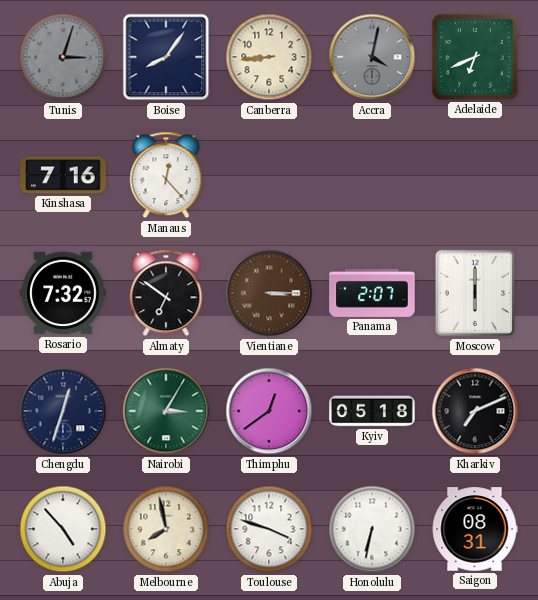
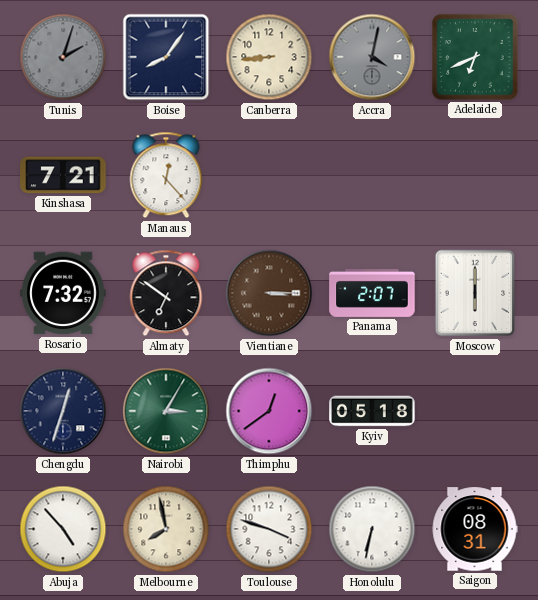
Tunis: 3:03 -> 2:03
Kinshasa: 7:16 -> 7:21
Kharkiv: 7:11 -> none
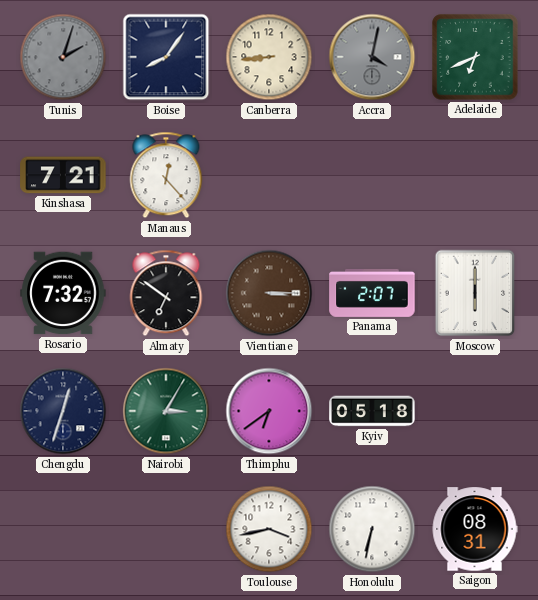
Thimphu: 12:39 -> 6:39
Abuja: 4:53 -> none
Melbourne: 7:58 -> none
Toulouse: 3:48 -> 3:43
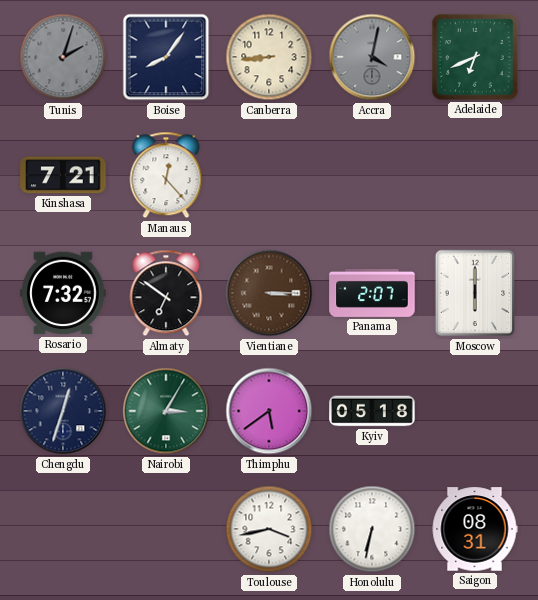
Thimphu: 6:39 -> 5:39
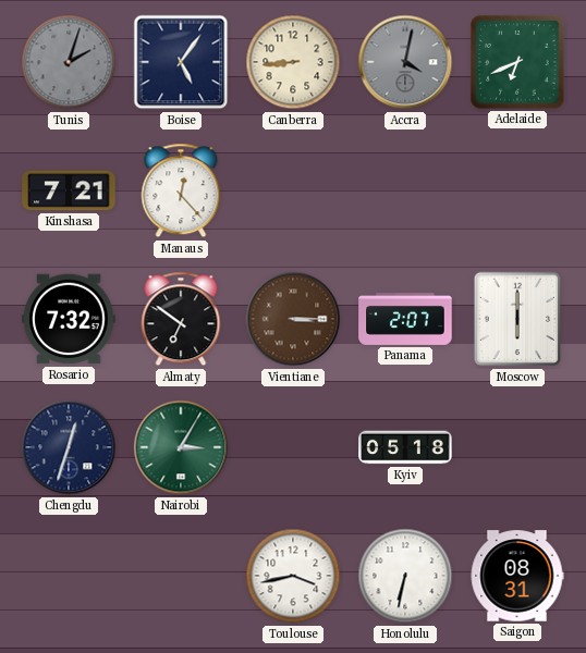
Boise: 8:06 -> 5:06
Thimphu: 5:39 -> none
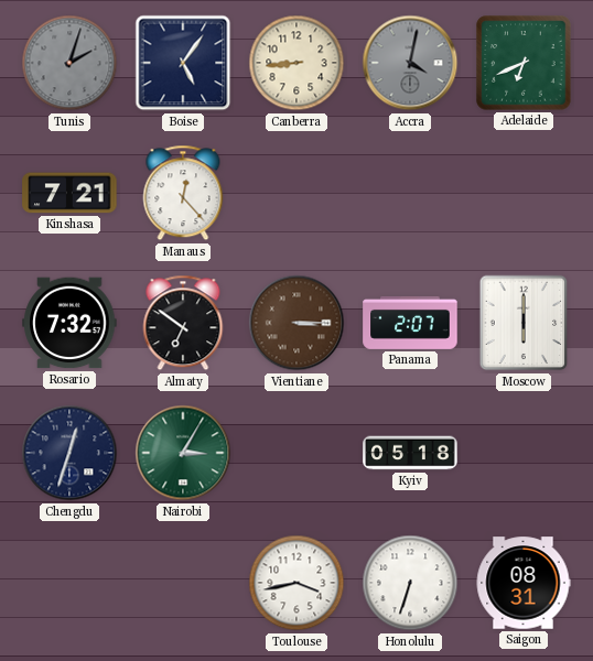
Honolulu: 6:32 -> 6:33
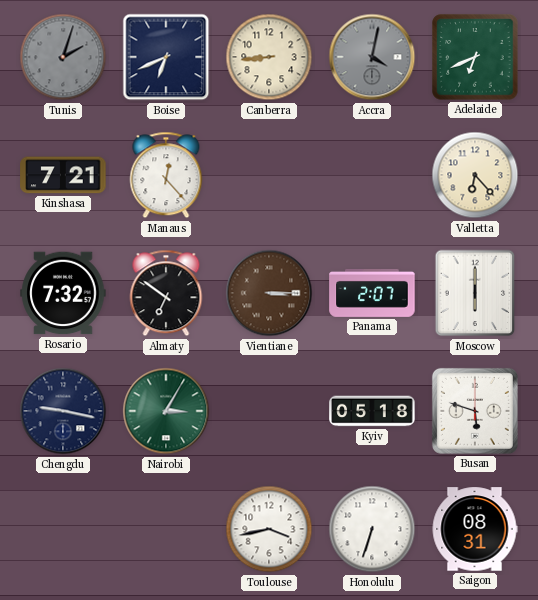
Boise: 5:06 -> 6:41
Valletta: none -> 6:23
Chengdu: 12:33 -> 9:17
Busan: none -> 5:48
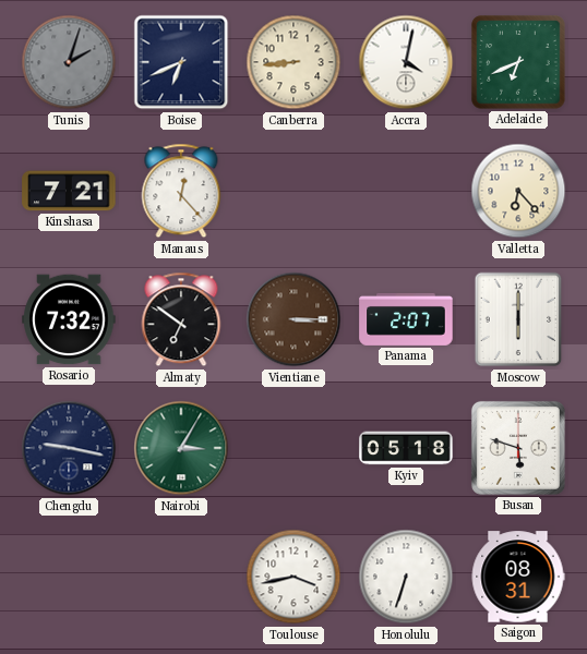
Accra dial: grey -> white
